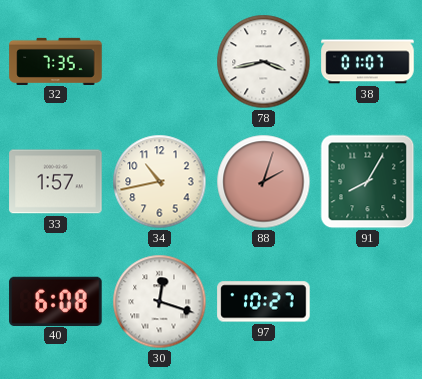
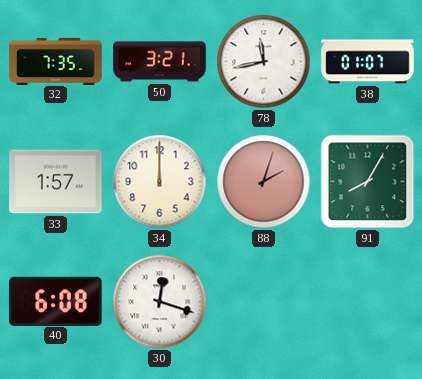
50: none -> 3:21
78: 3:43 -> 11:43
34: 10:43 -> 12:00
97: 10:27 -> none
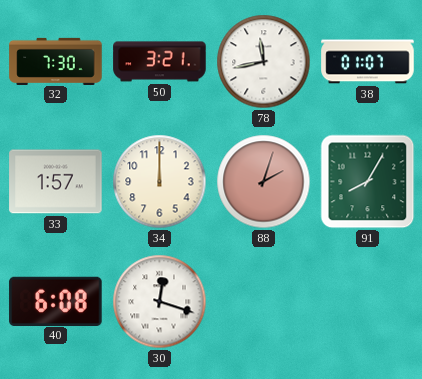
32: 7:35 -> 7:30
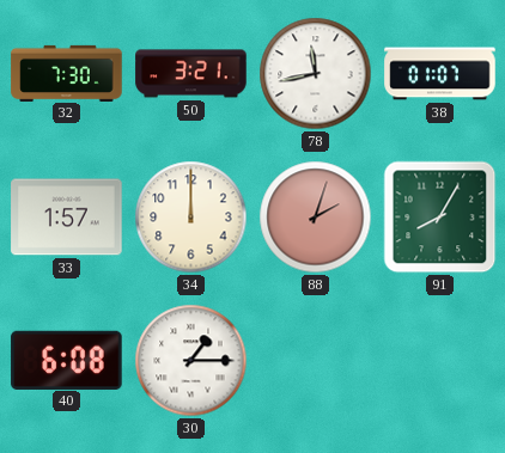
30: 12:18 -> 1:15
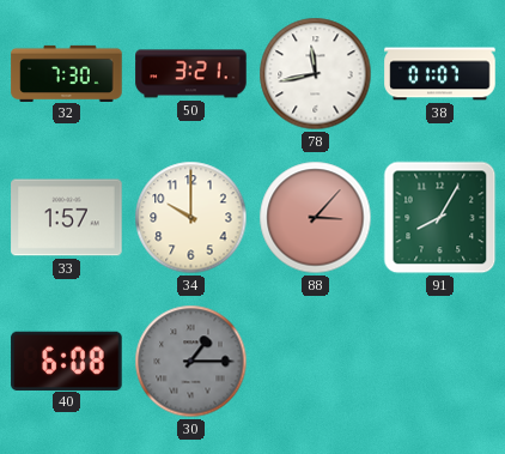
34: 12:00 -> 10:00
88: 2:03 -> 3:07
30 dial: white -> grey
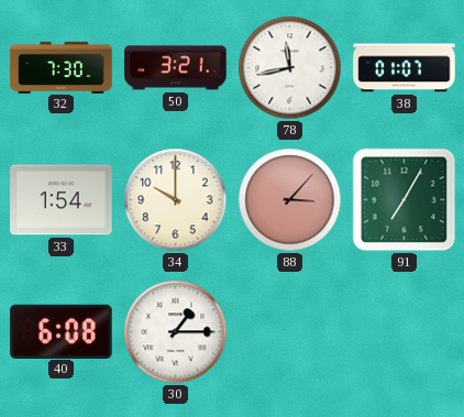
33: 1:57 -> 1:54
91: 8:05 -> 7:05
30 dial: grey -> white
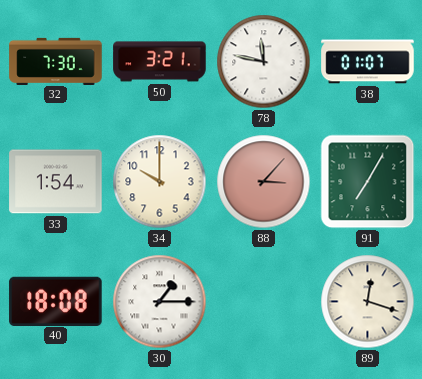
78: 11:43 -> 11:47
40: 6:08 -> 18:08
89: none -> 12:18
